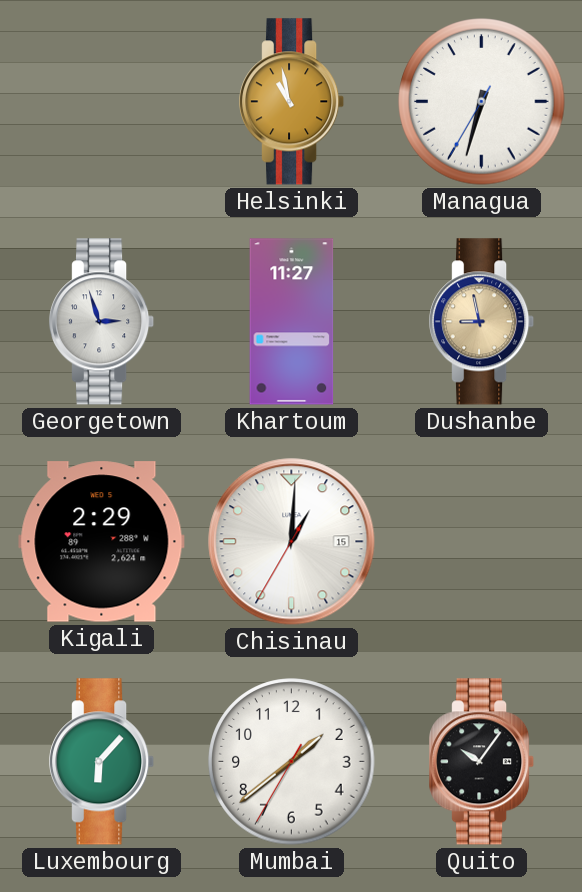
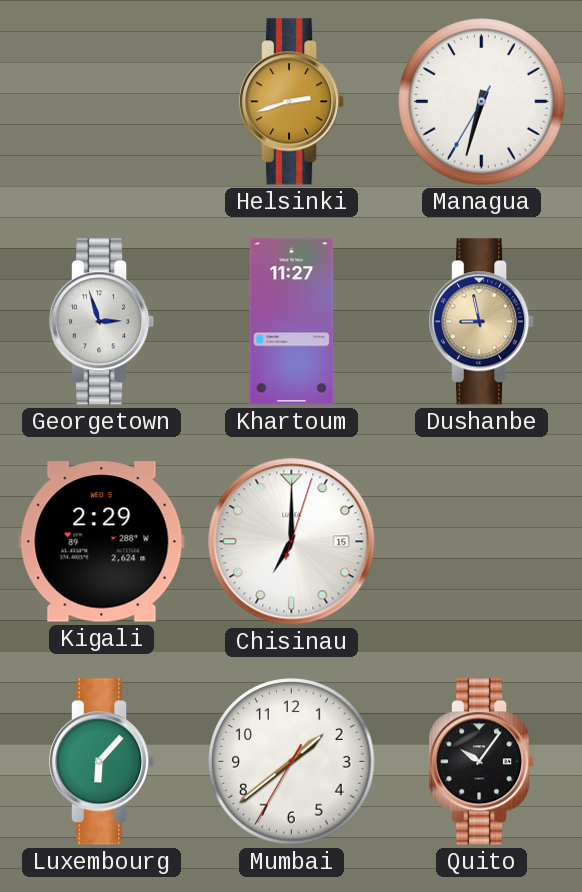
Helsinki: 10:58 -> 2:42
Chisinau: 1:00 -> 7:00
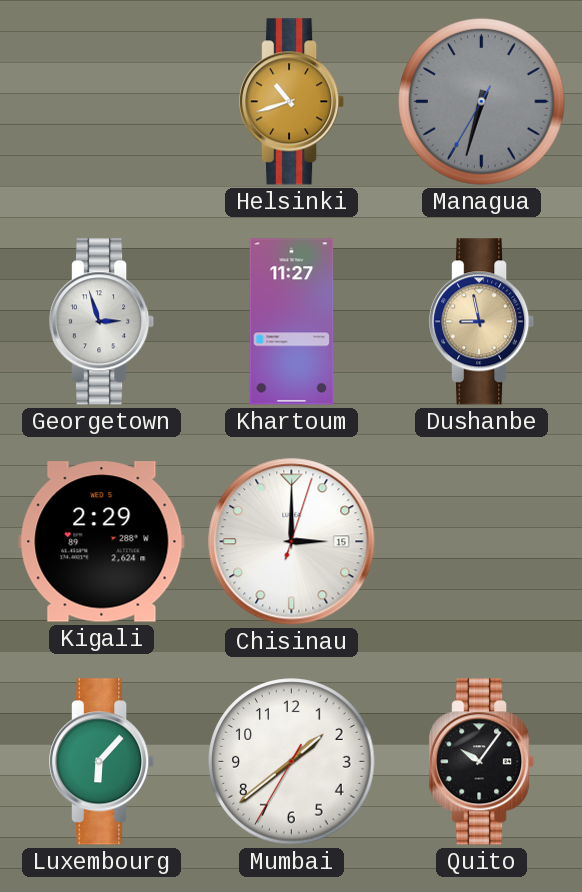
Helsinki: 2:42 -> 10:42
Managua dial: white -> grey
Chisinau: 7:00 -> 3:00
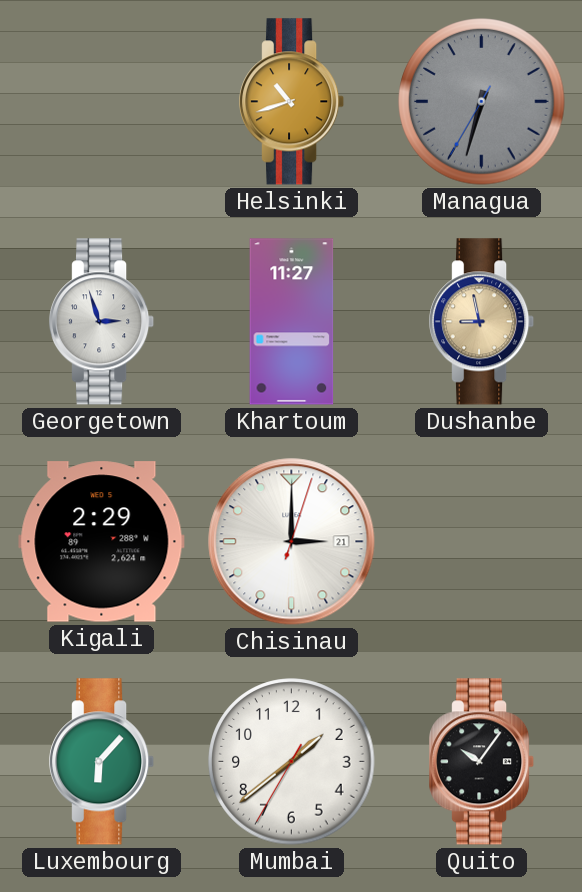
Chisinau date: 15 -> 21
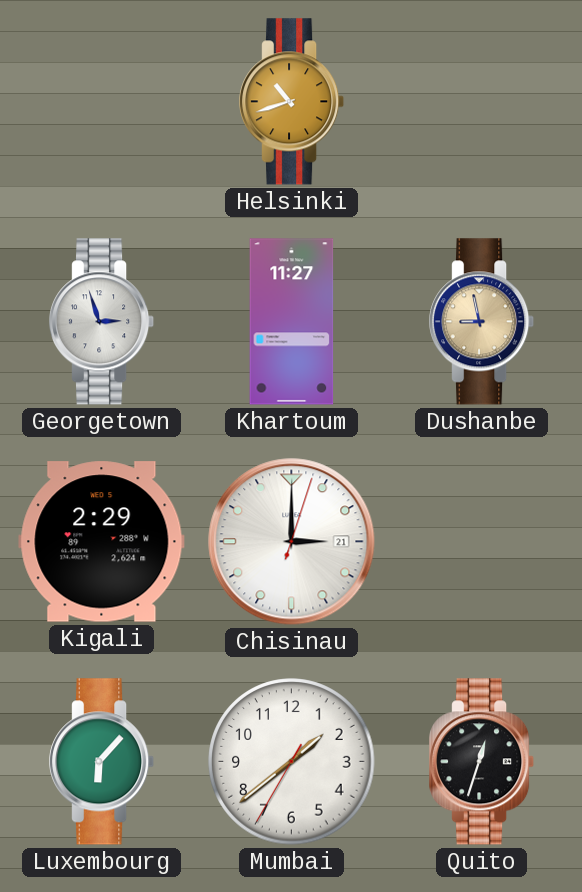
Managua: 6:32 -> none
Quito: 10:06 -> 12:33
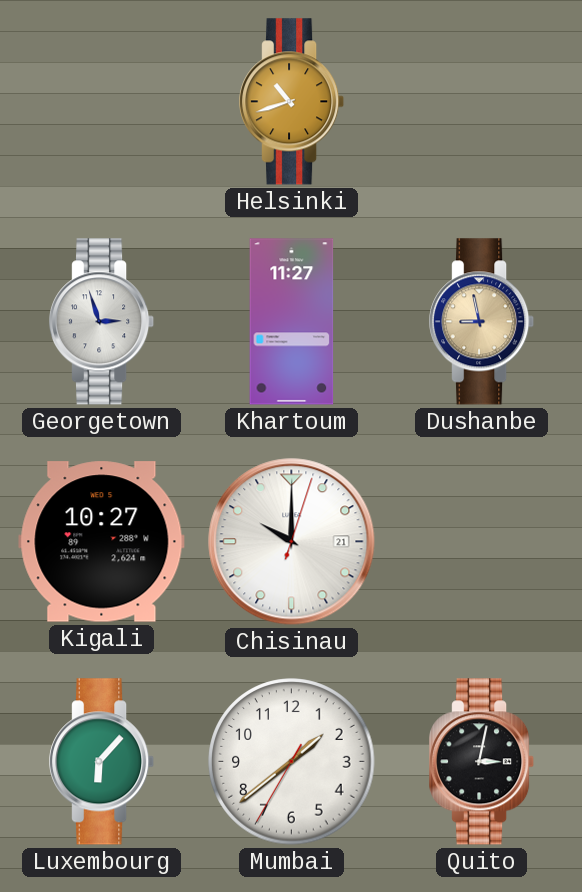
Kigali: 2:29 -> 10:27
Chisinau: 3:00 -> 10:00
Quito: 12:33 -> 3:02
